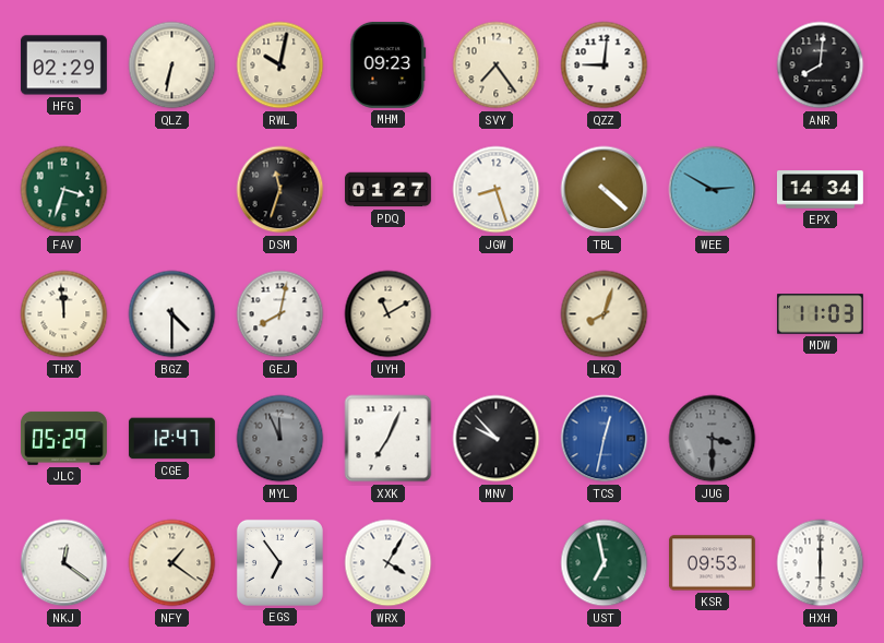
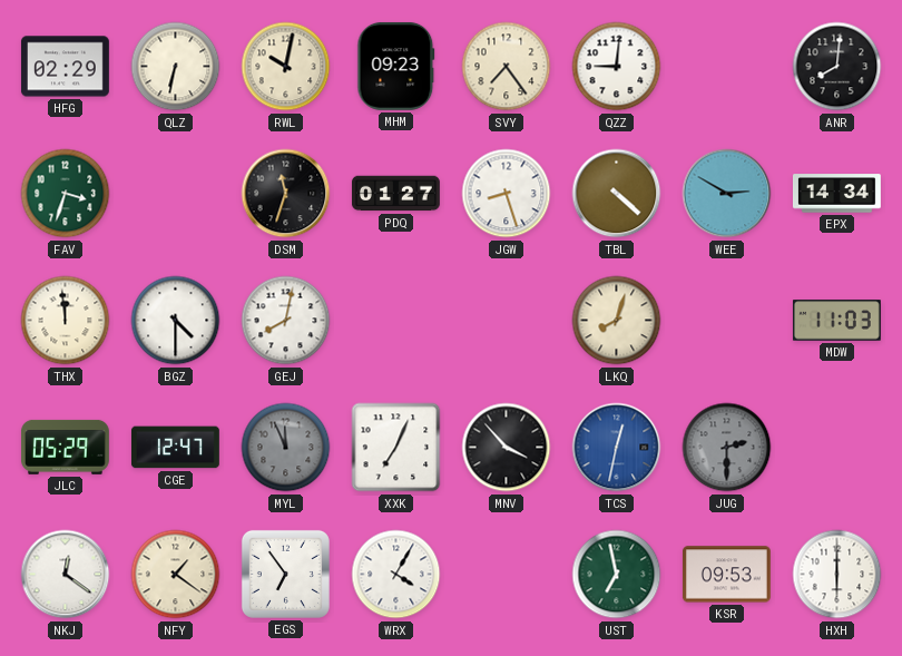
UYH: 11:10 -> none
MNV: 9:53 -> 3:53
JUG: 3:30 -> 2:30
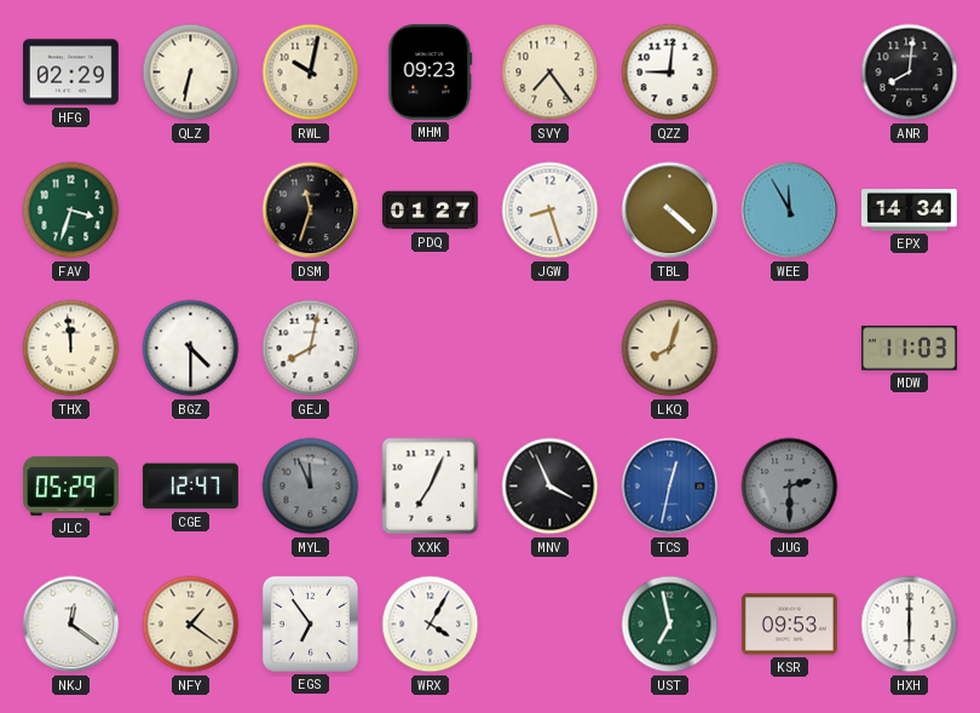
WEE: 2:50 -> 11:55
MNV: 3:53 -> 3:56
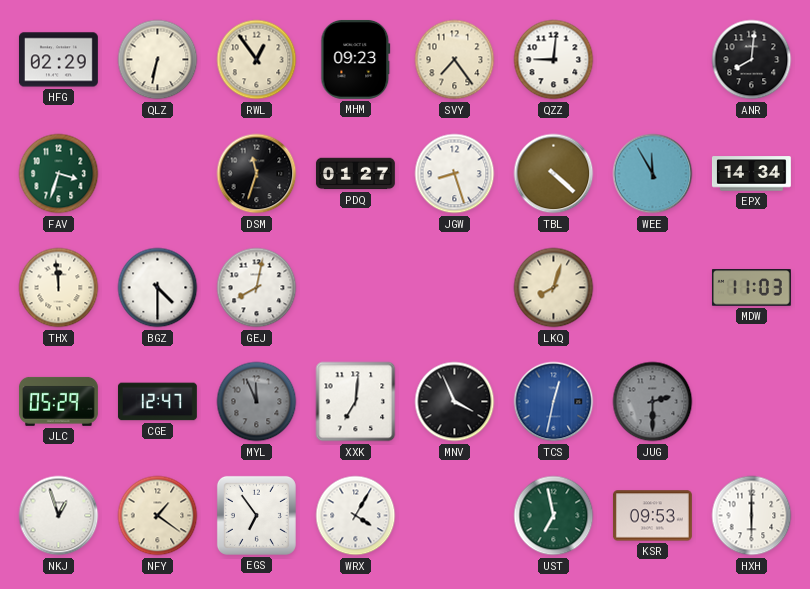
RWL: 10:02 -> 12:54
XXK: 7:04 -> 7:01
NKJ: 12:21 -> 12:57
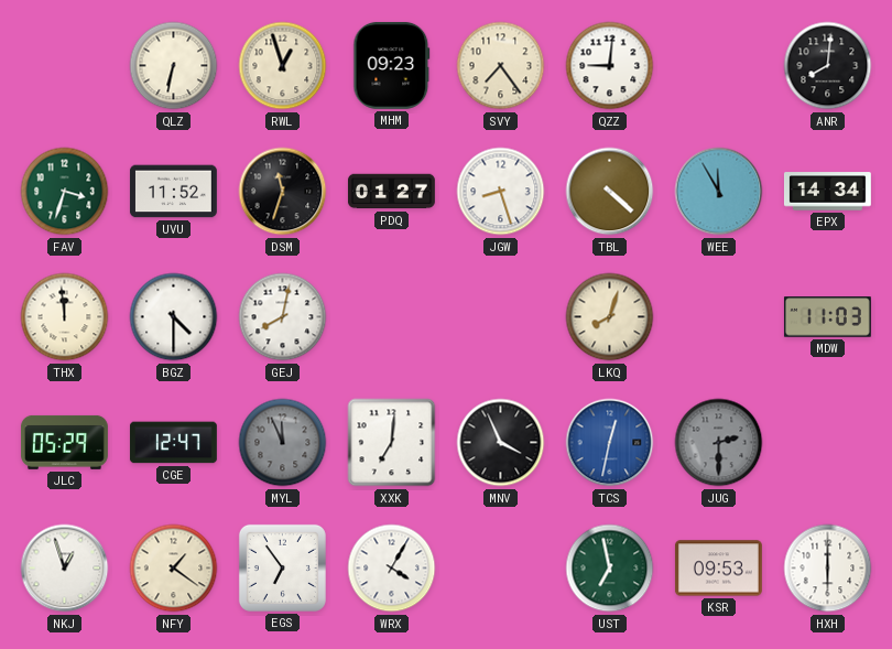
HFG: 02:29 -> none
RWL: 12:54 -> 12:57
UVU: none -> 11:52
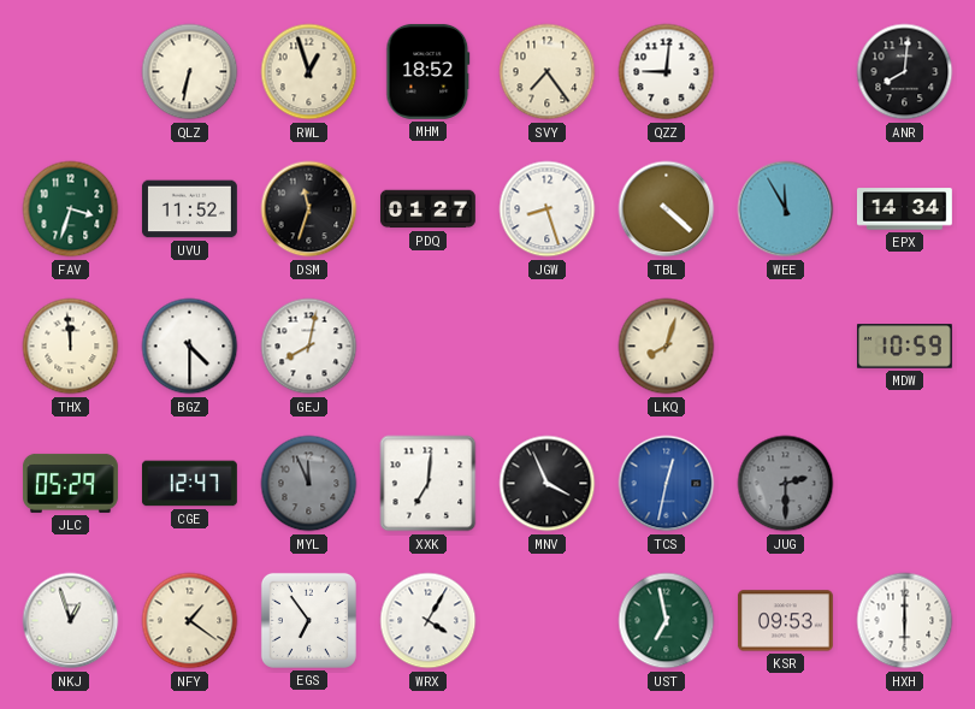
MHM: 09:23 -> 18:52
MDW: 11:03 -> 10:59
